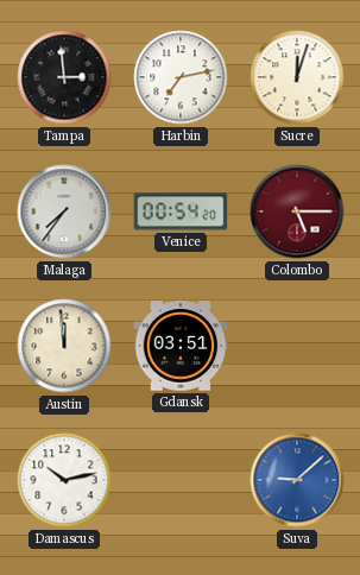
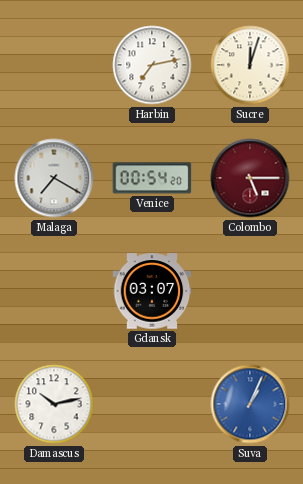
Tampa: 2:59 -> none
Malaga: 7:36 -> 7:20
Austin: 11:59 -> none
Gdansk: 03:51 -> 03:07
Suva: 9:08 -> 1:04
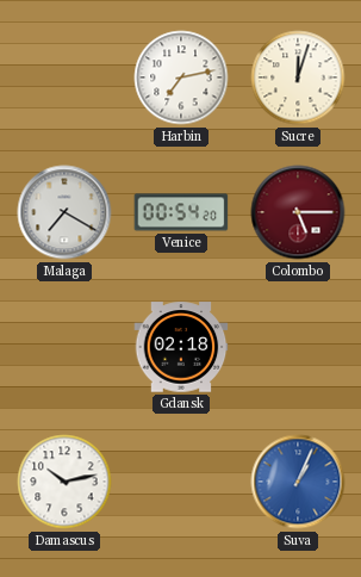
Gdansk: 03:07 -> 02:18
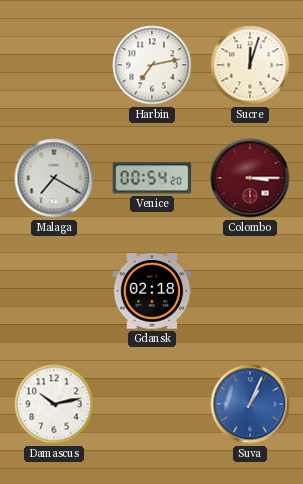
Colombo: 5:15 -> 3:15
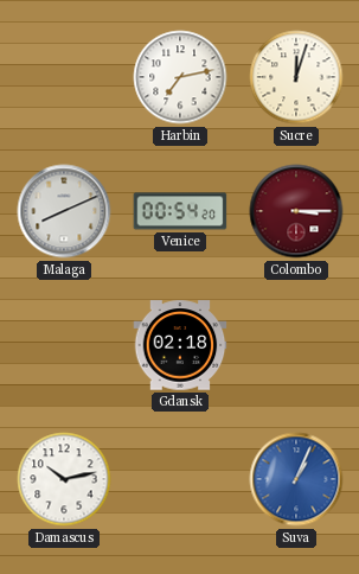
Malaga: 7:20 -> 8:11
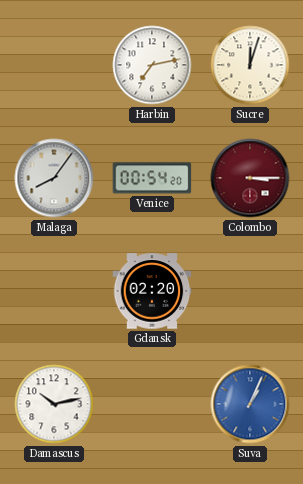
Malaga: 8:11 -> 8:06
Gdansk: 02:18 -> 02:20
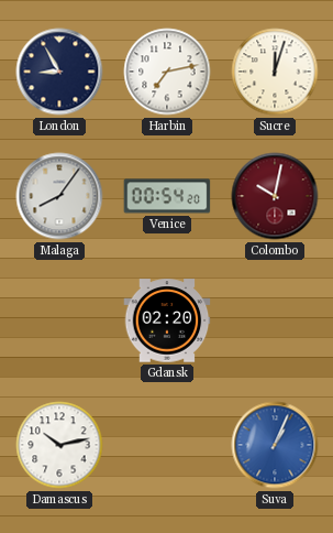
London: none -> 8:55
Colombo: 3:15 -> 10:02
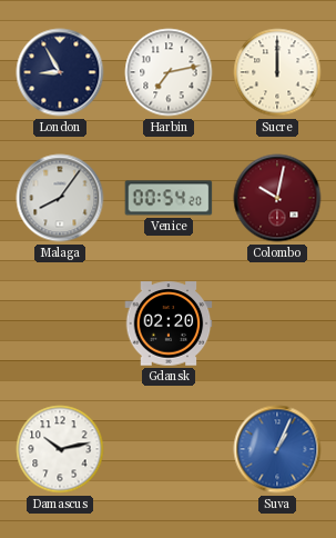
Sucre: 12:03 -> 12:00
